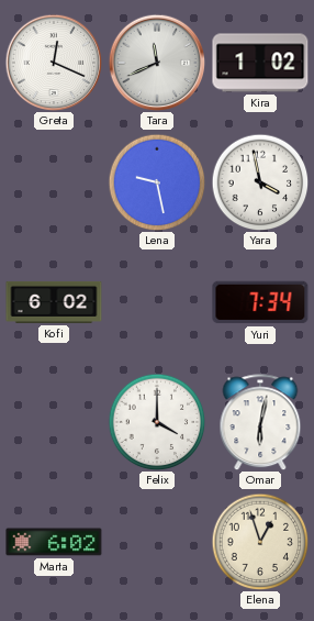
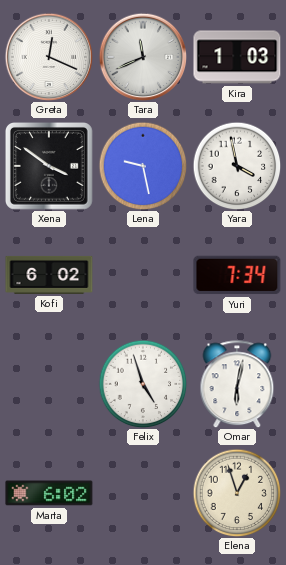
Kira: 1:02 -> 1:03
Xena: none -> 3:51
Felix: 4:00 -> 4:57
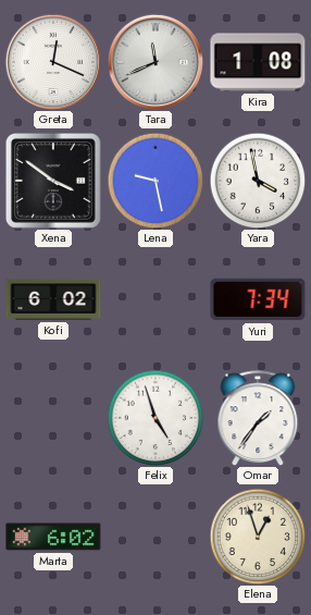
Kira: 1:03 -> 1:08
Omar: 6:02 -> 1:36
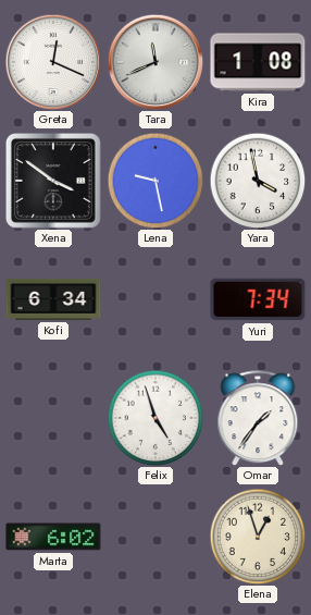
Kofi: 6:02 -> 6:34
